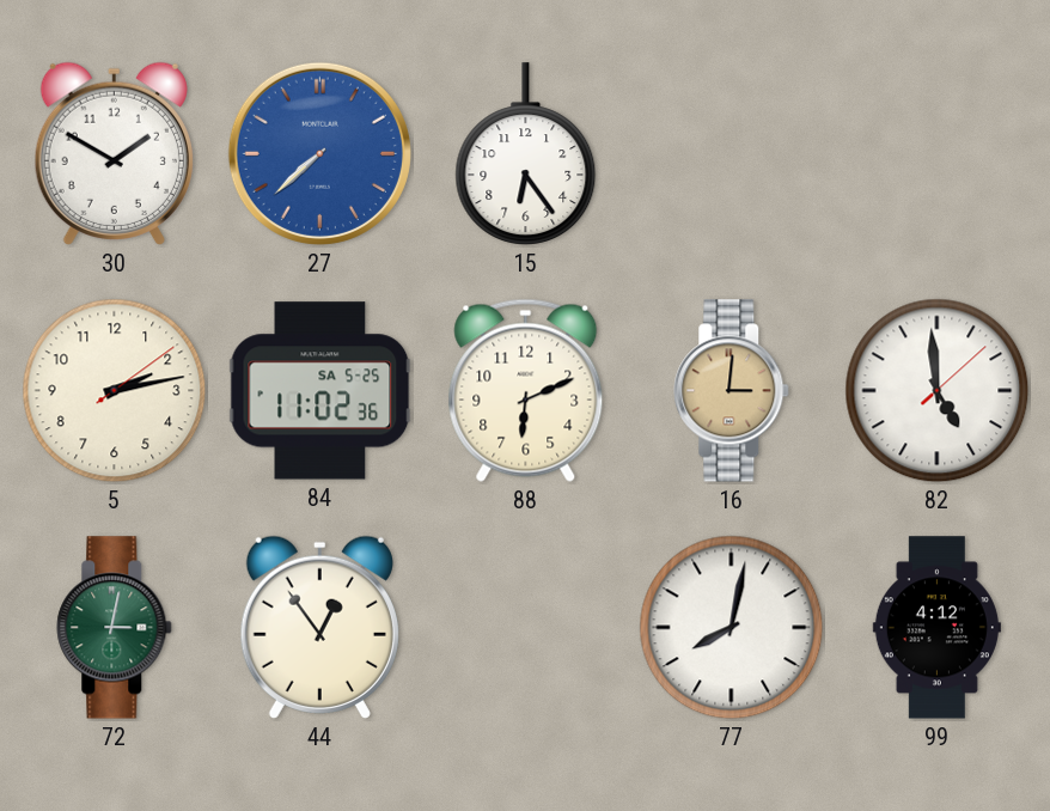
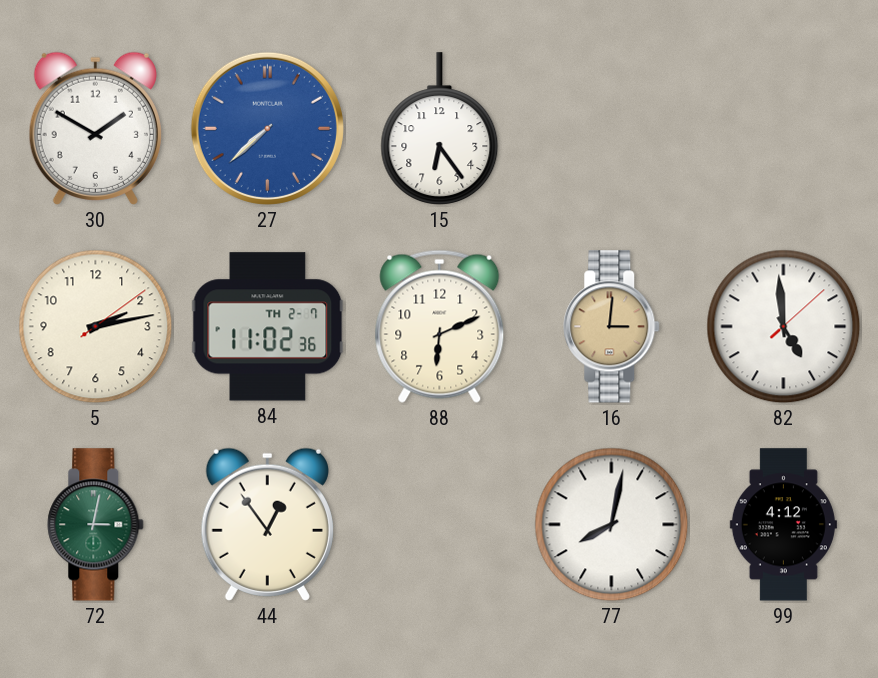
84 date: SA 5-25 -> TH 2-7
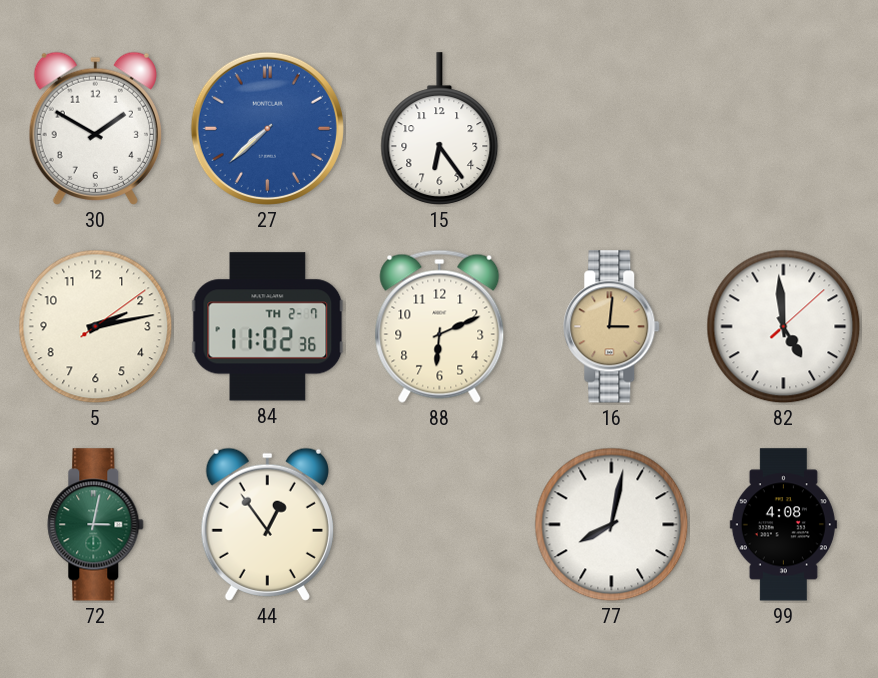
99: 4:12 -> 4:08
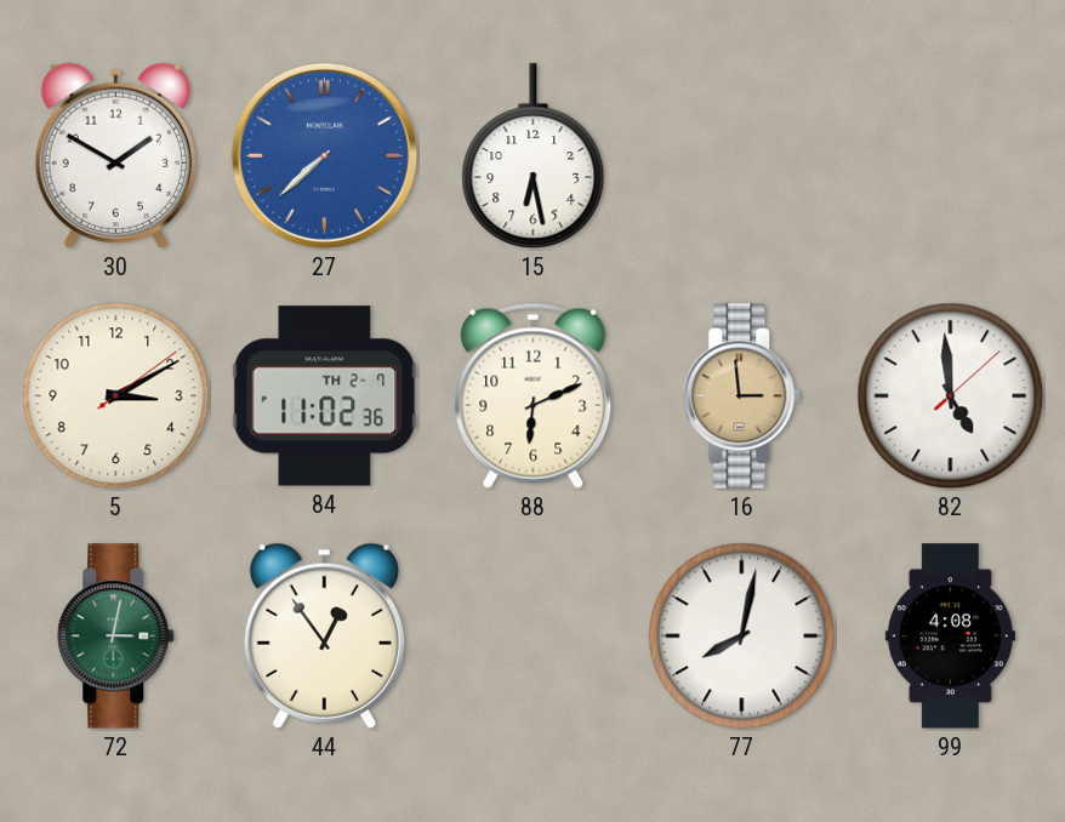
15: 6:24 -> 6:28
5: 2:13 -> 3:10
16: 3:01 -> 2:59
